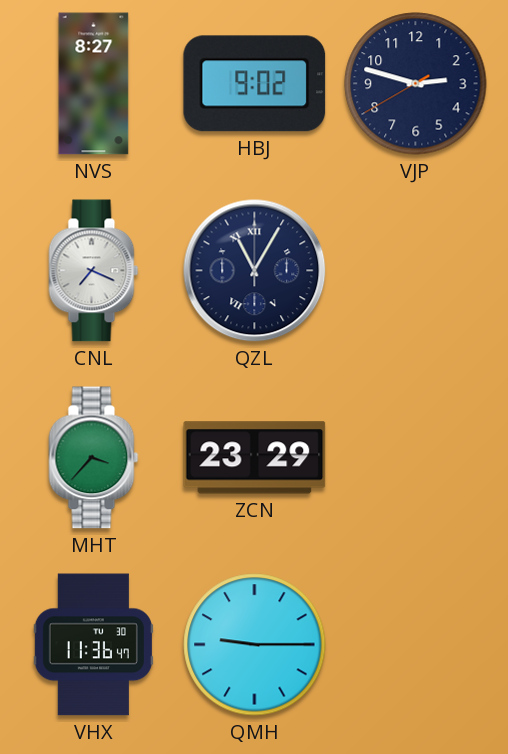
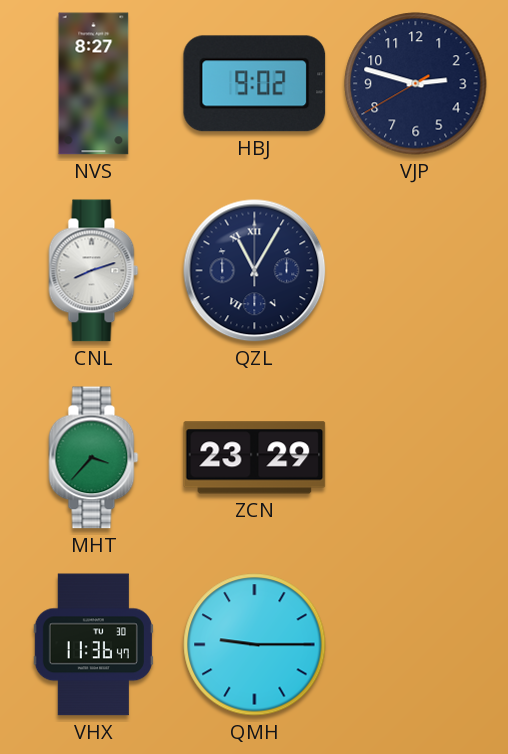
CNL: 7:19 -> 8:12
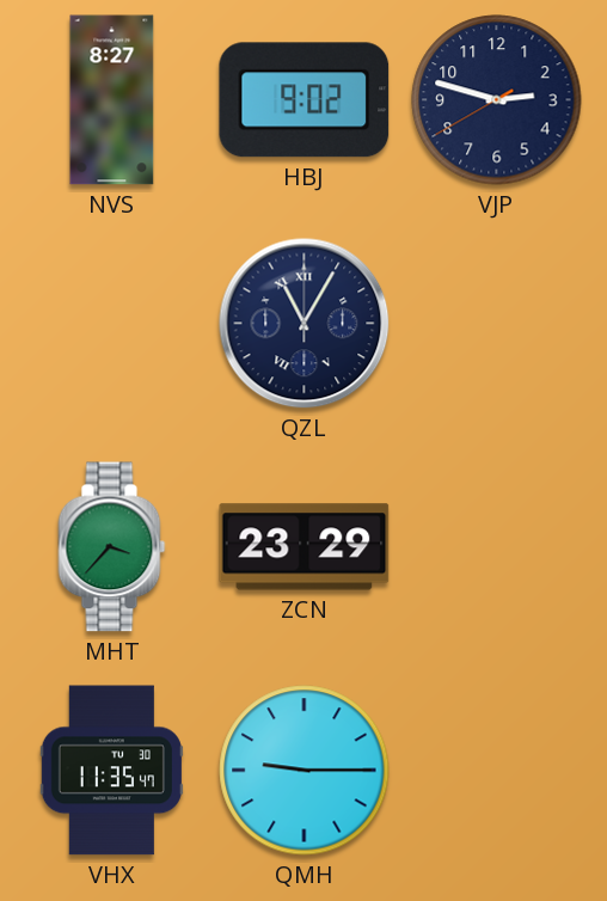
CNL: 8:12 -> none
VHX: 11:36 -> 11:35
